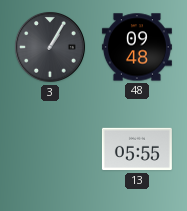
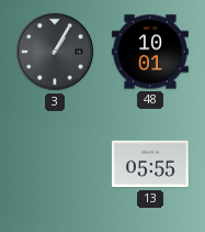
48: 09:48 -> 10:01
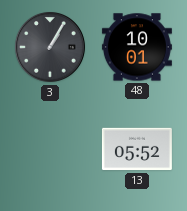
13: 05:55 -> 05:52
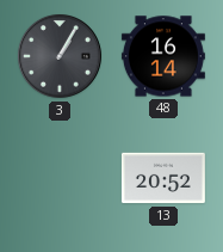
48: 10:01 -> 16:14
13: 05:52 -> 20:52
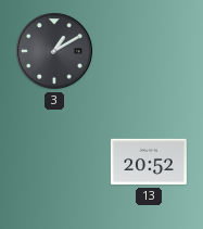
3: 1:05 -> 1:10
48: 16:14 -> none
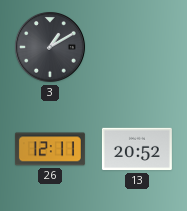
26: none -> 12:11
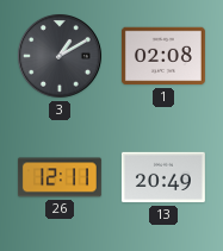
1: none -> 02:08
13: 20:52 -> 20:49
